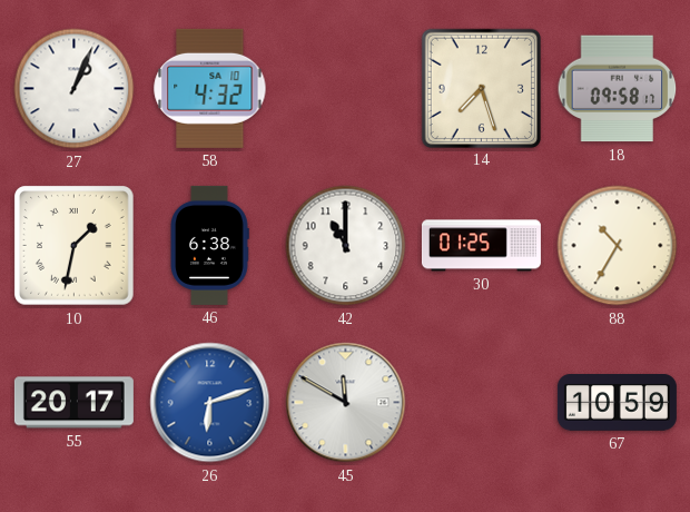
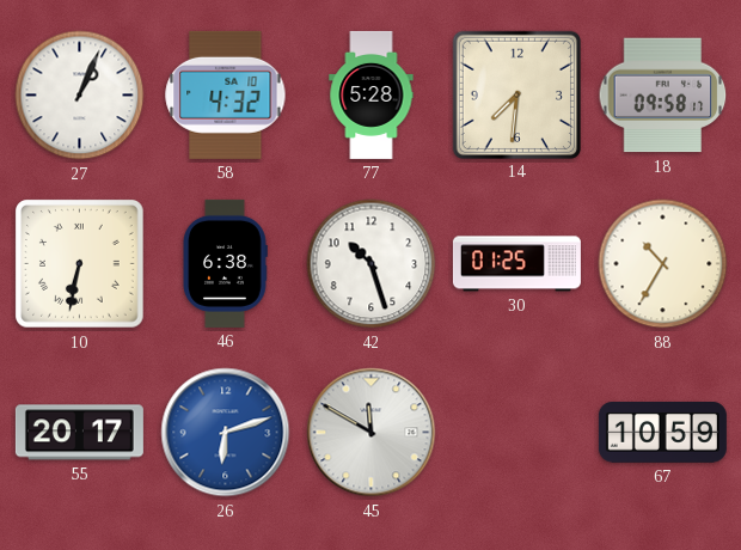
77: none -> 5:28
14: 7:27 -> 7:31
10: 1:32 -> 6:32
42: 11:00 -> 10:27
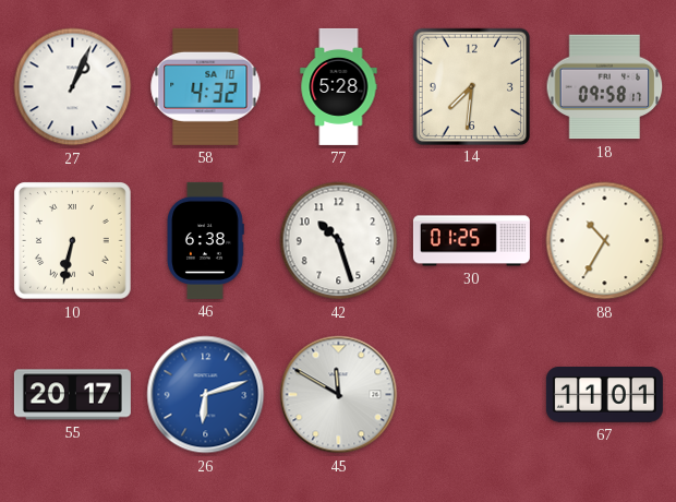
67: 10:59 -> 11:01
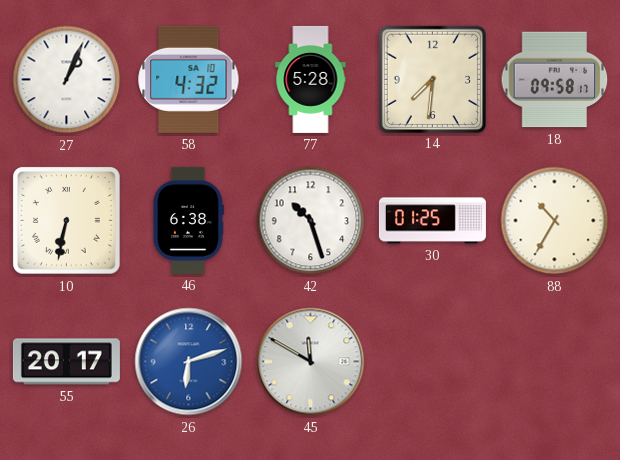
67: 11:01 -> none
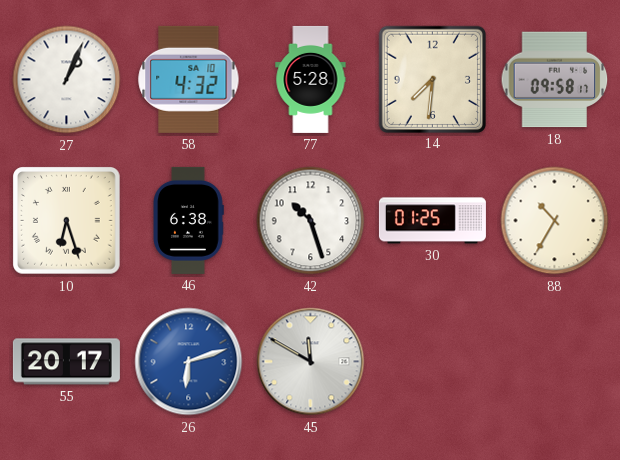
10: 6:32 -> 6:27
